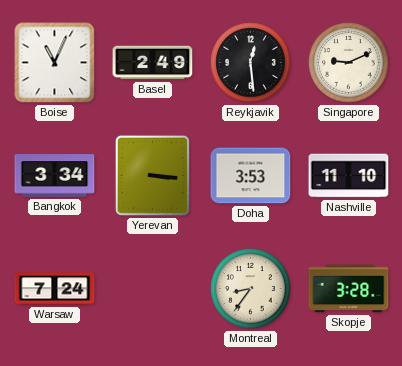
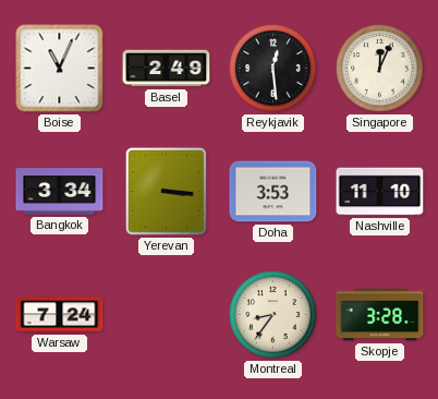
Singapore: 9:11 -> 12:04
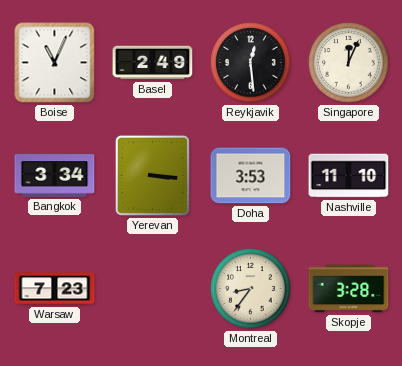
Warsaw: 7:24 -> 7:23
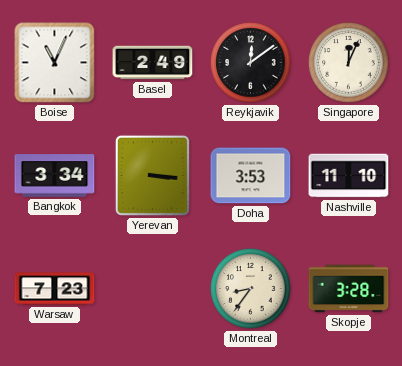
Reykjavik: 12:29 -> 12:09
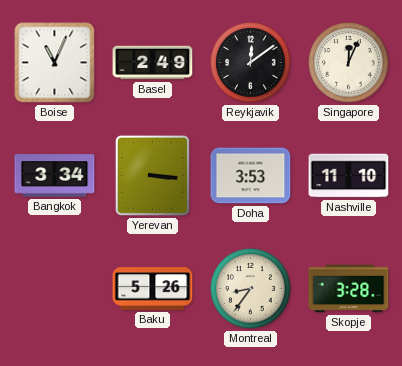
Warsaw: 7:23 -> none
Baku: none -> 5:26
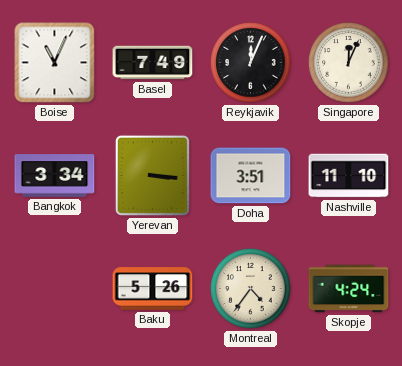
Basel: 2:49 -> 7:49
Reykjavik: 12:09 -> 12:04
Doha: 3:53 -> 3:51
Montreal: 8:36 -> 4:36
Skopje: 3:28 -> 4:24
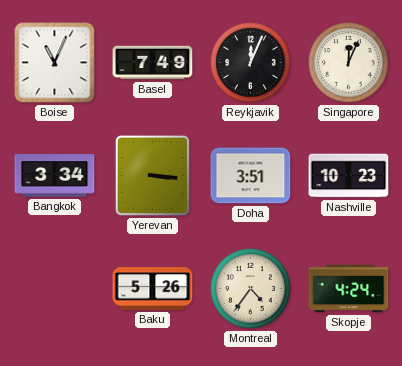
Nashville: 11:10 -> 10:23
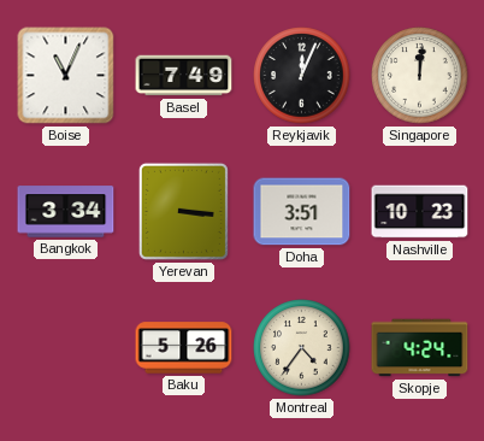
Singapore: 12:04 -> 12:01
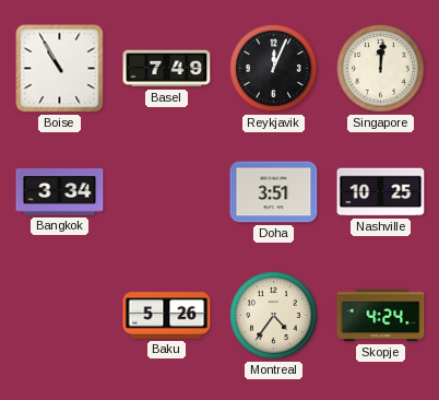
Boise: 11:04 -> 10:55
Yerevan: 3:16 -> none
Nashville: 10:23 -> 10:25
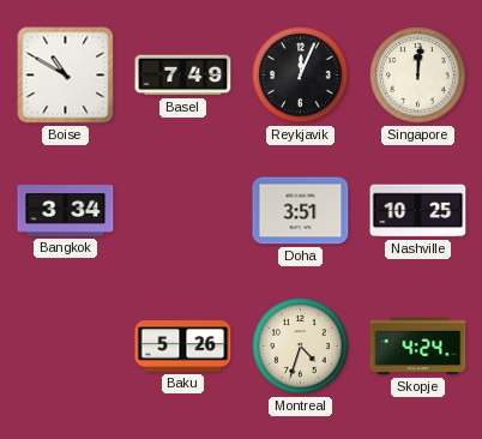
Boise: 10:55 -> 10:50
Montreal: 4:36 -> 4:33
